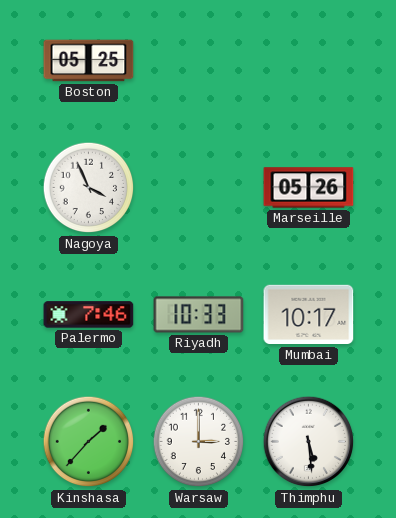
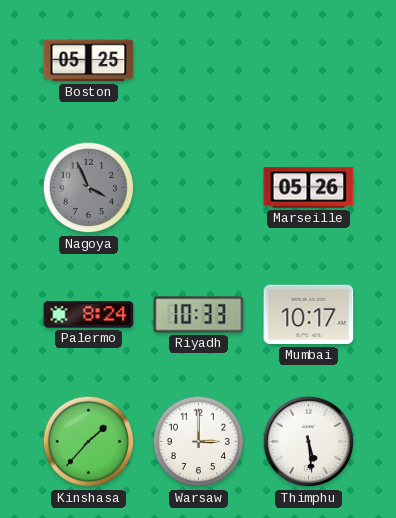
Nagoya dial: white -> grey
Palermo: 7:46 -> 8:24
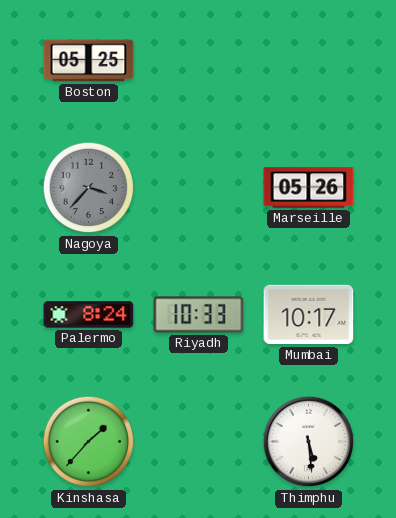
Nagoya: 3:56 -> 3:37
Warsaw: 3:00 -> none
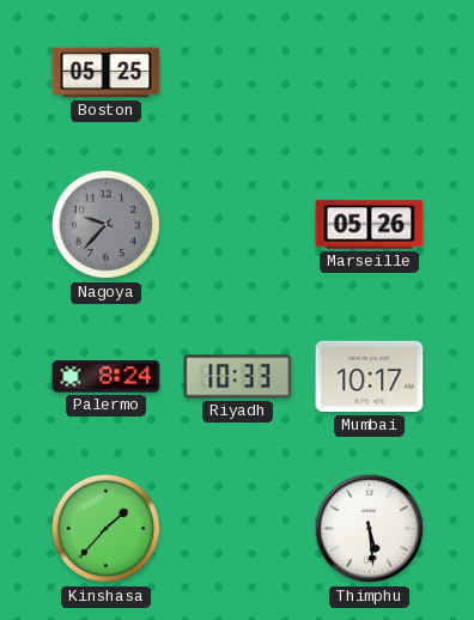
Nagoya: 3:37 -> 9:37
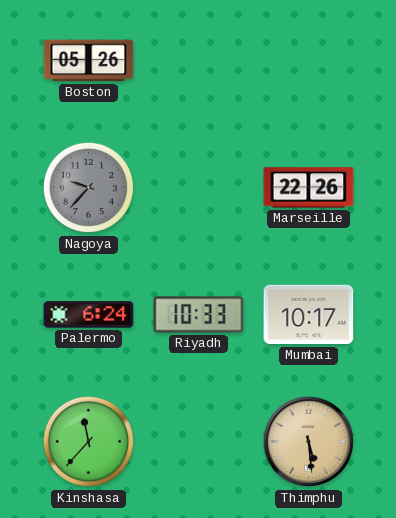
Boston: 05:25 -> 05:26
Marseille: 05:26 -> 22:26
Palermo: 8:24 -> 6:24
Kinshasa: 1:37 -> 11:37
Thimphu dial: white -> champagne
